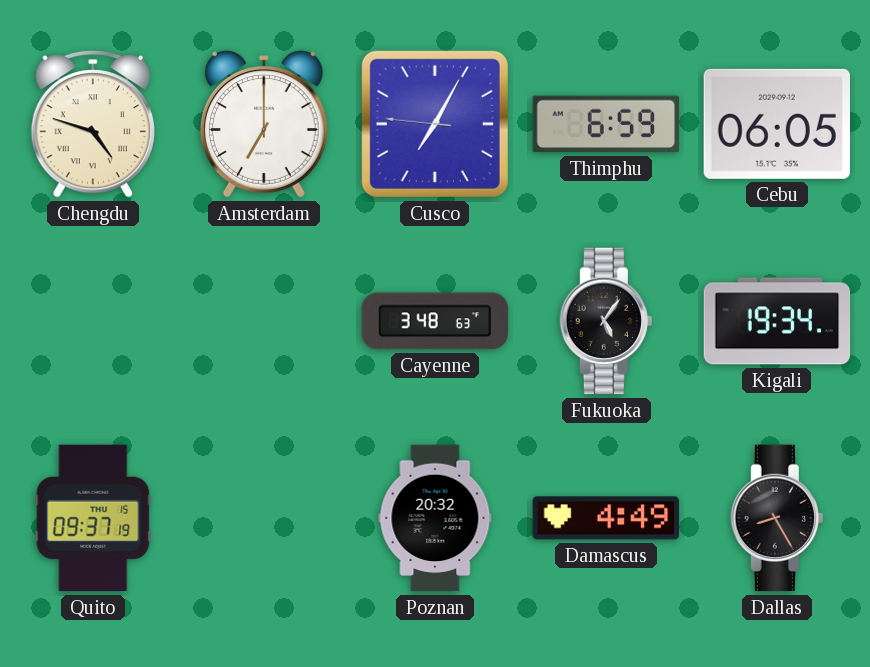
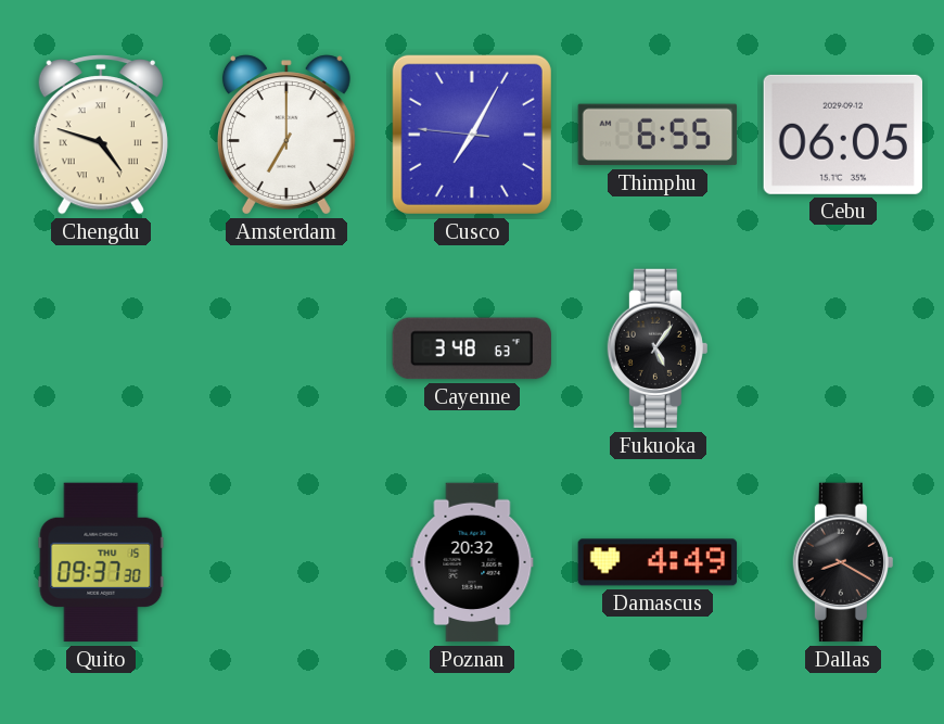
Thimphu: 6:59 -> 6:55
Kigali: 19:34 -> none
Quito: 09:37:19 -> 09:37:30
Dallas: 8:25 -> 8:20
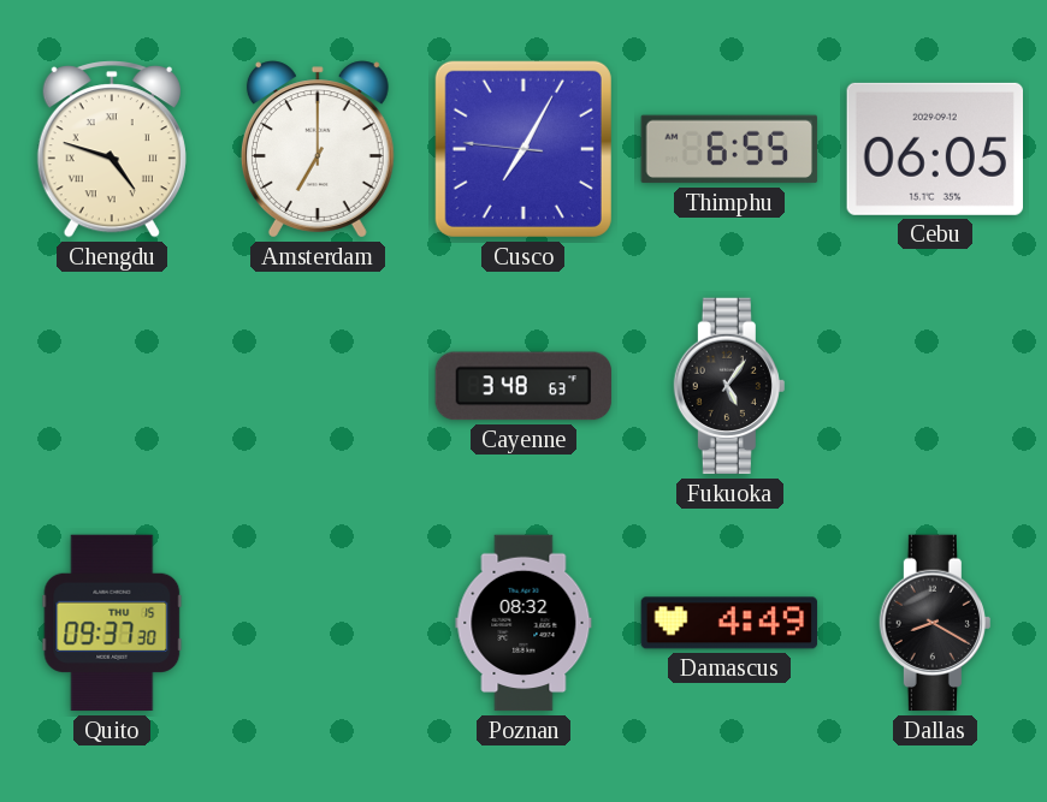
Poznan: 20:32 -> 08:32
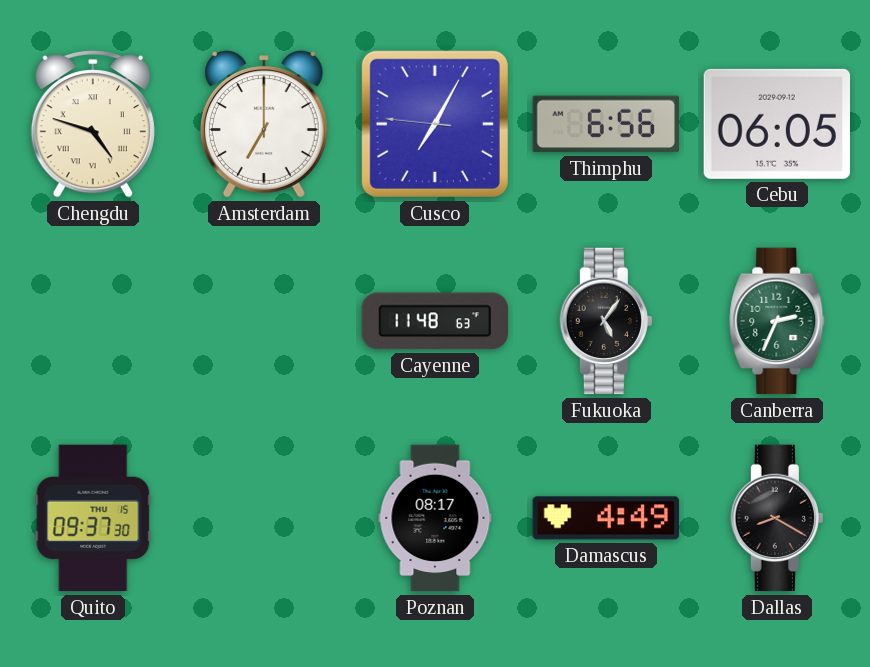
Thimphu: 6:55 -> 6:56
Cayenne: 3:48 -> 11:48
Canberra: none -> 2:34
Poznan: 08:32 -> 08:17
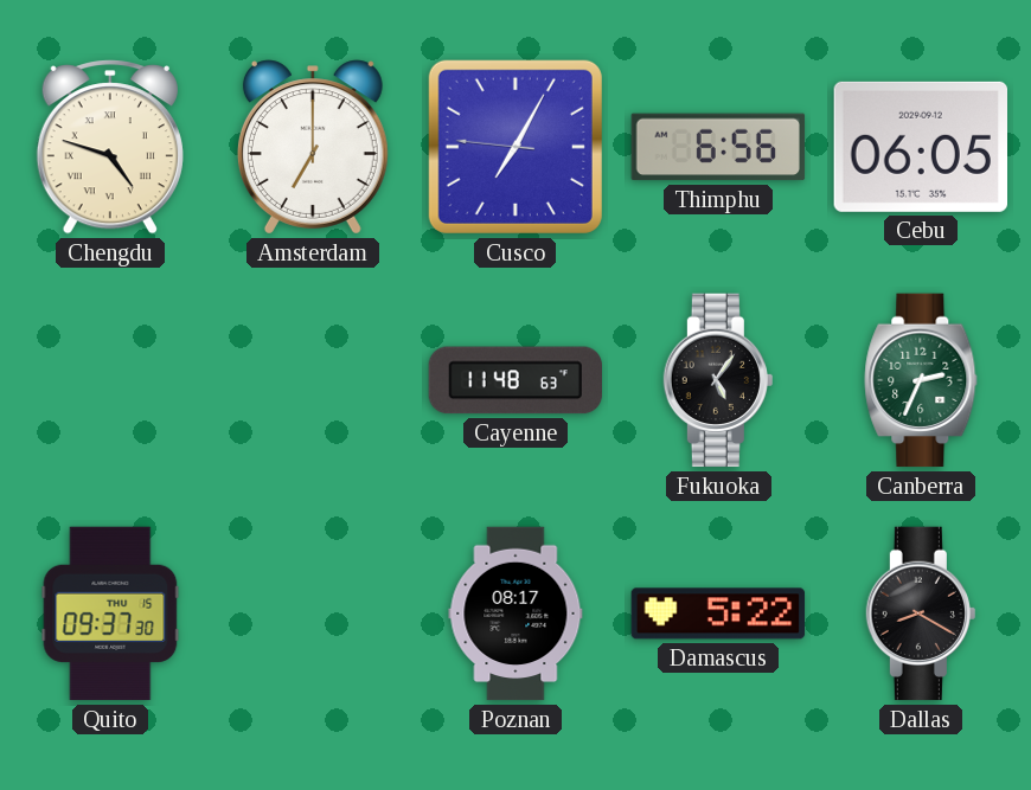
Damascus: 4:49 -> 5:22
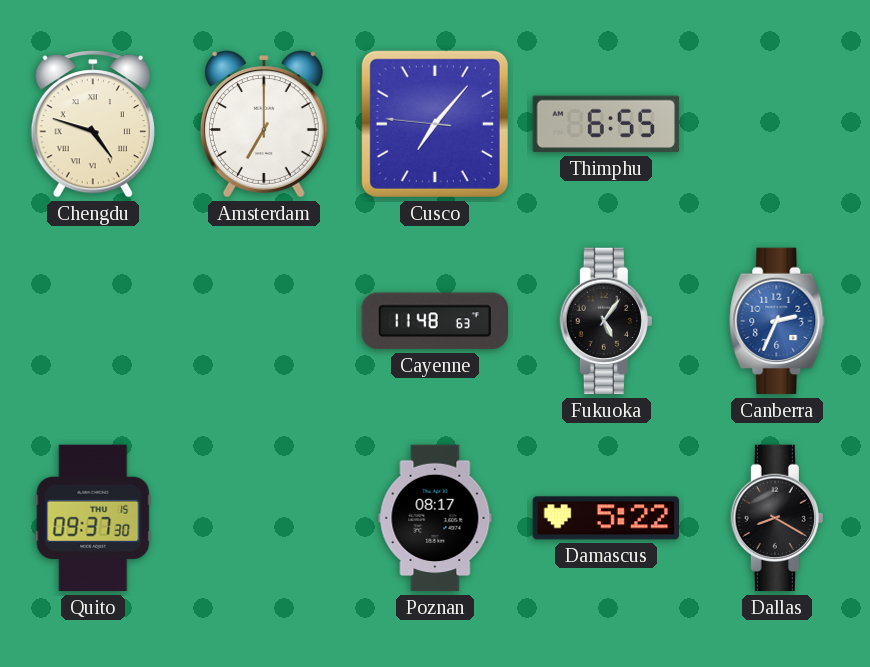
Cusco: 7:04 -> 7:06
Thimphu: 6:56 -> 6:55
Cebu: 06:05 -> none
Canberra dial: green -> blue
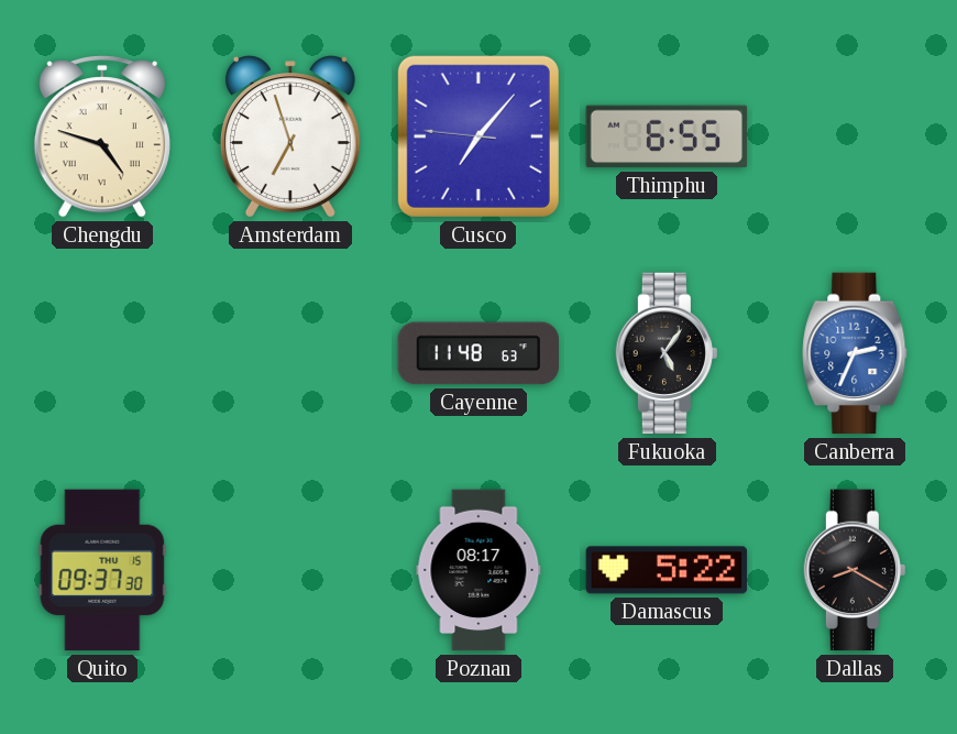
Amsterdam: 7:00 -> 6:57
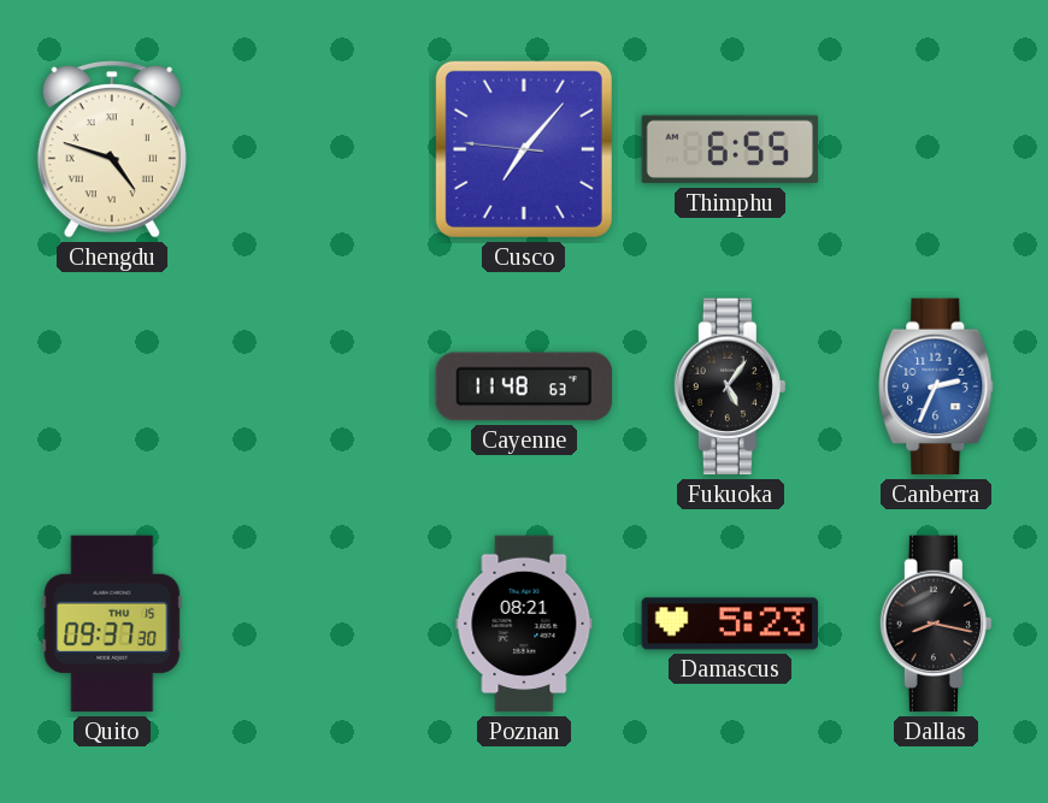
Amsterdam: 6:57 -> none
Poznan: 08:17 -> 08:21
Damascus: 5:22 -> 5:23
Dallas: 8:20 -> 8:17
